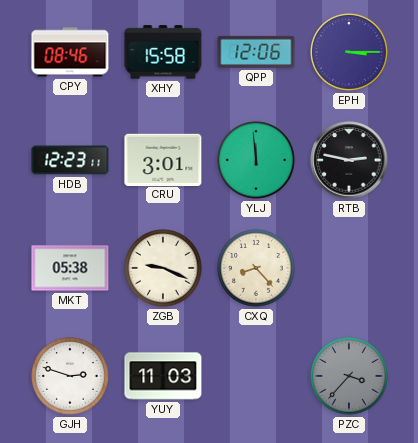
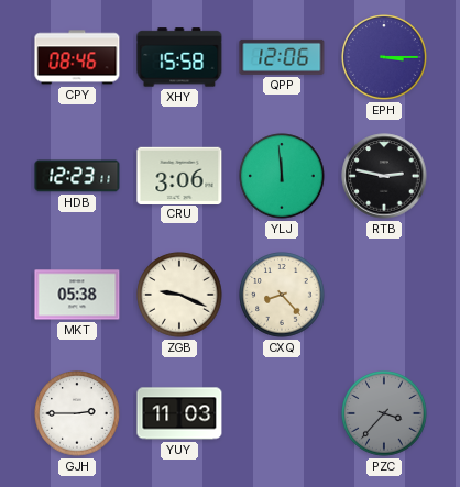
CRU: 3:01 -> 3:06
GJH: 2:48 -> 2:45
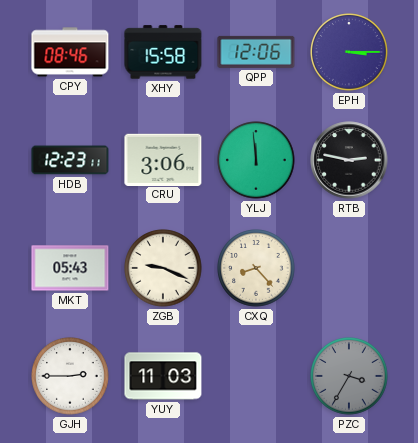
MKT: 05:38 -> 05:43
PZC: 3:37 -> 3:35
